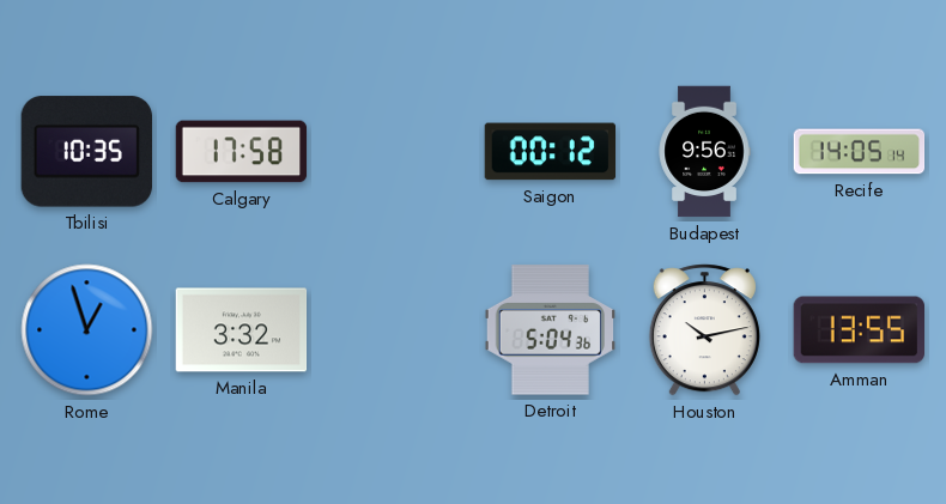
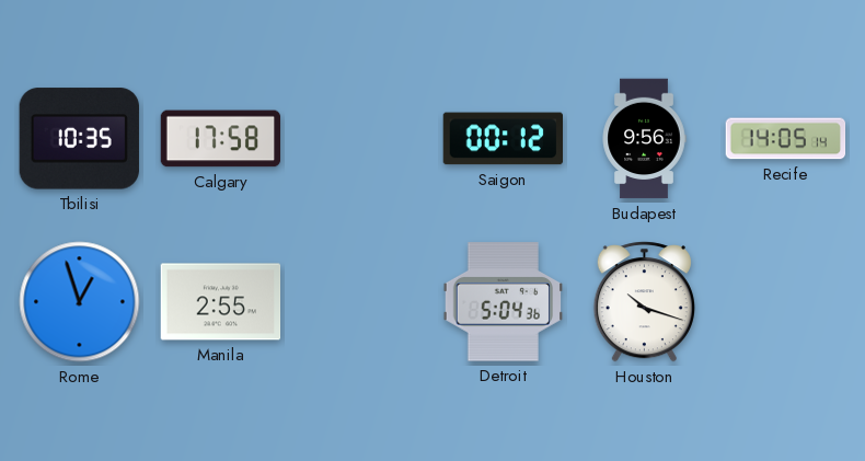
Manila: 3:32 -> 2:55
Houston: 10:13 -> 10:18
Amman: 13:55 -> none
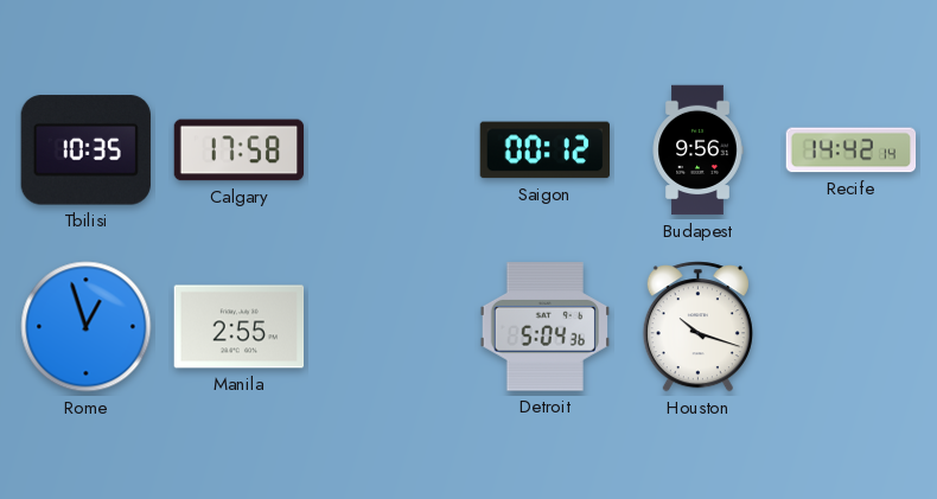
Recife: 14:05 -> 14:42
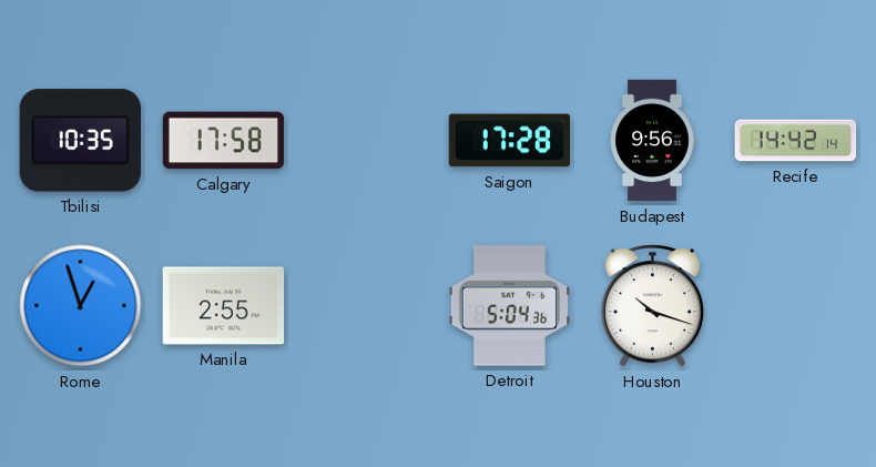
Saigon: 00:12 -> 17:28
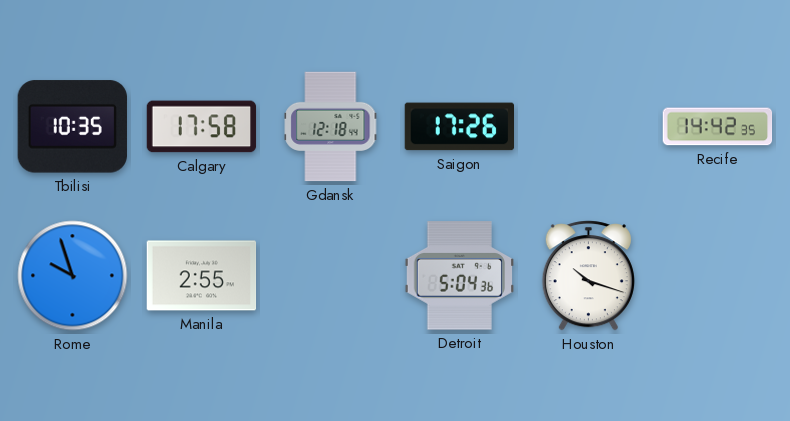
Gdansk: none -> 12:18
Saigon: 17:28 -> 17:26
Budapest: 9:56 -> none
Recife: 14:42:14 -> 14:42:35
Rome: 12:57 -> 9:57
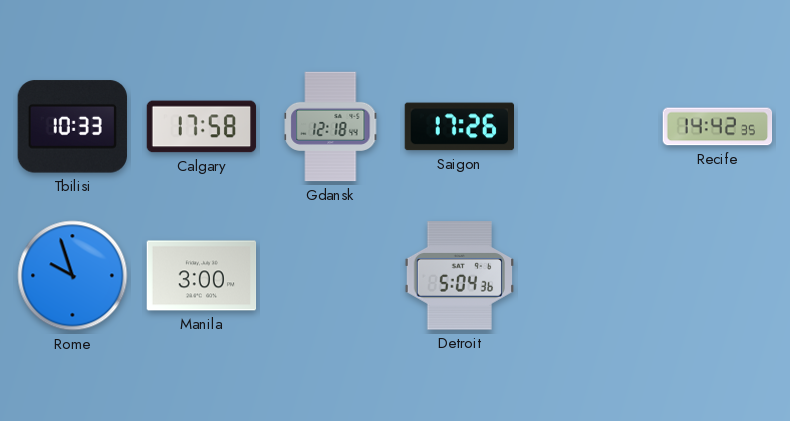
Tbilisi: 10:35 -> 10:33
Manila: 2:55 -> 3:00
Houston: 10:18 -> none
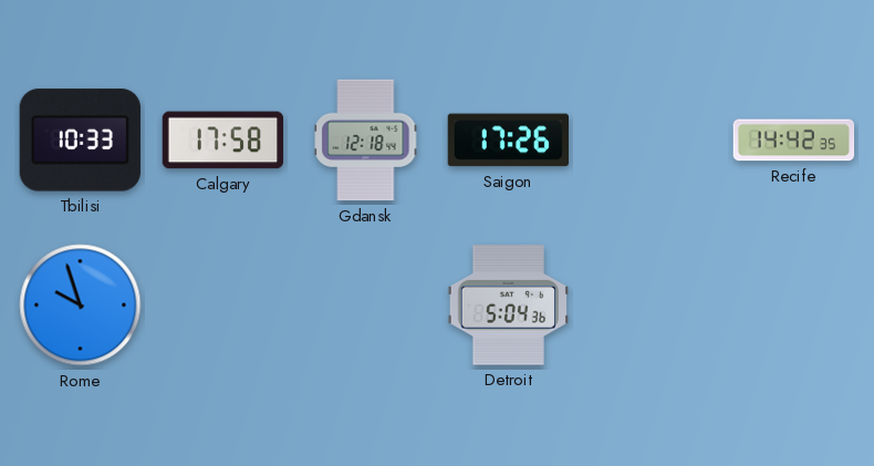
Manila: 3:00 -> none
